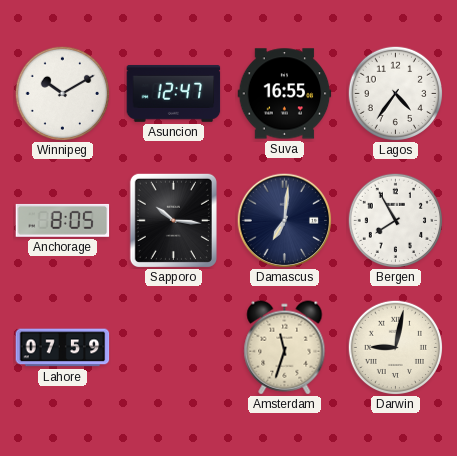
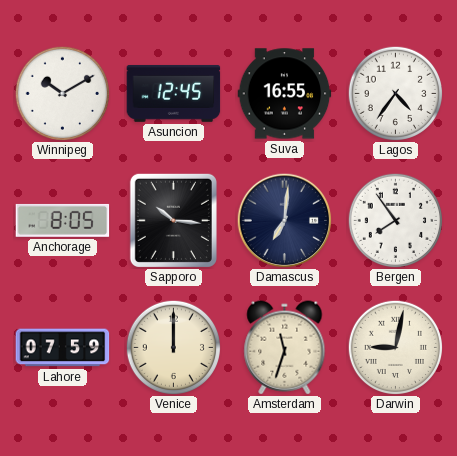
Asuncion: 12:47 -> 12:45
Bergen: 7:55 -> 7:54
Venice: none -> 12:00
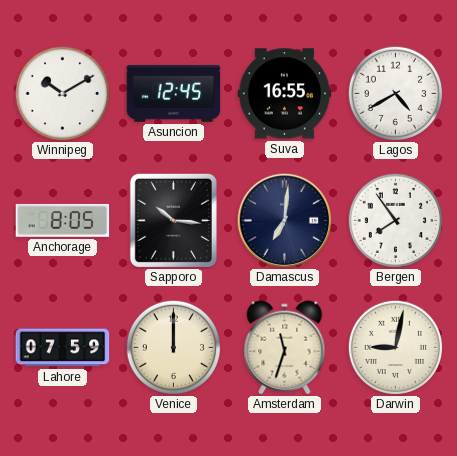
Lagos: 4:36 -> 4:40
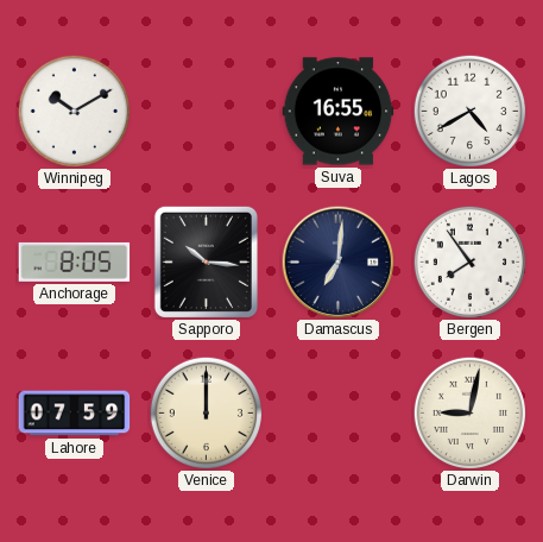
Asuncion: 12:45 -> none
Amsterdam: 11:33 -> none
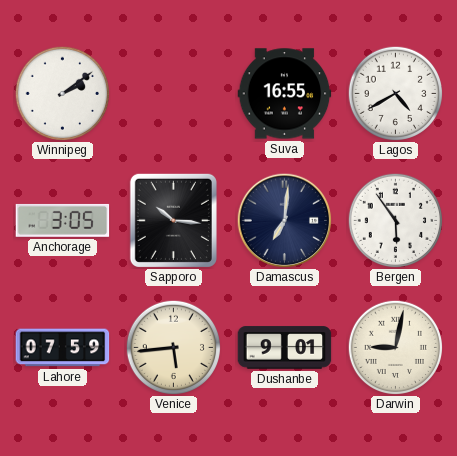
Winnipeg: 10:10 -> 2:09
Anchorage: 8:05 -> 3:05
Bergen: 7:54 -> 5:54
Venice: 12:00 -> 5:44
Dushanbe: none -> 9:01
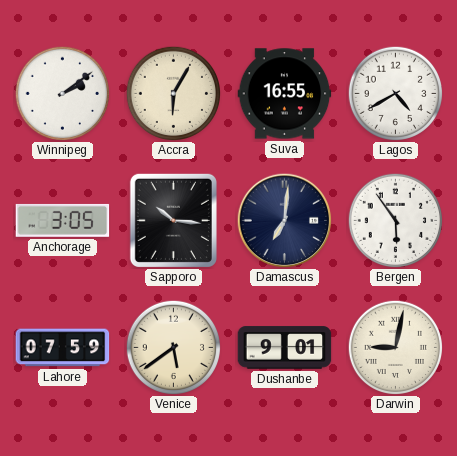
Accra: none -> 6:05
Venice: 5:44 -> 5:39
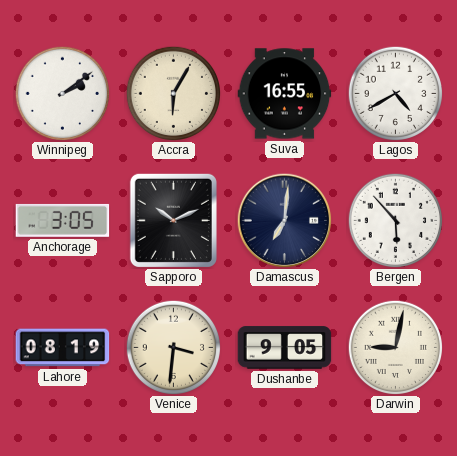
Sapporo: 10:16 -> 10:11
Bergen: 5:54 -> 5:53
Lahore: 07:59 -> 08:19
Venice: 5:39 -> 3:31
Dushanbe: 9:01 -> 9:05
